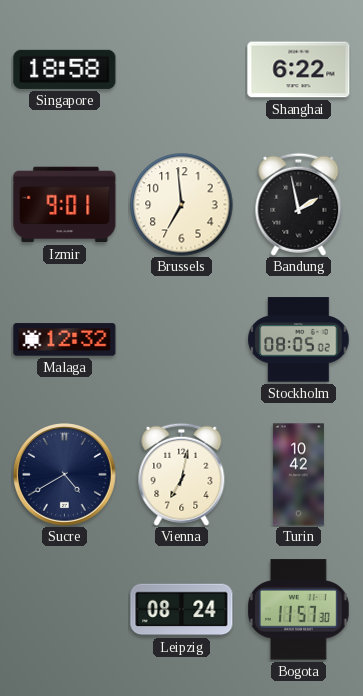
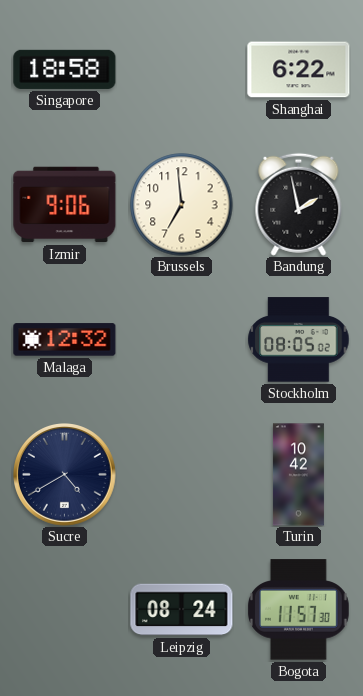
Izmir: 9:01 -> 9:06
Vienna: 7:02 -> none
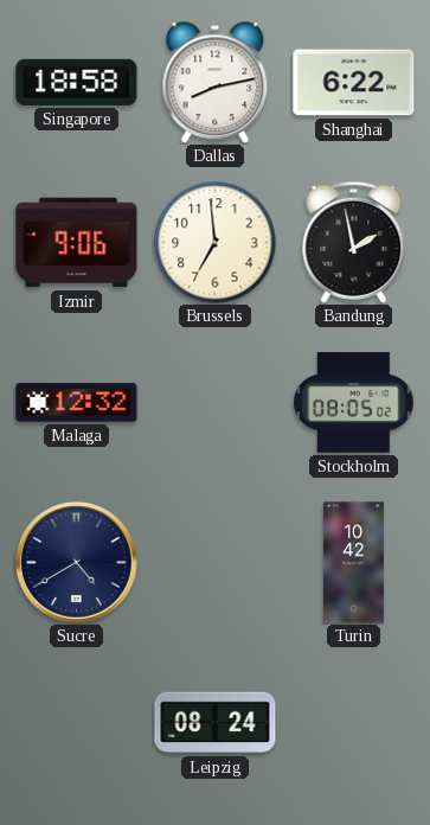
Dallas: none -> 8:13
Bogota: 11:57 -> none
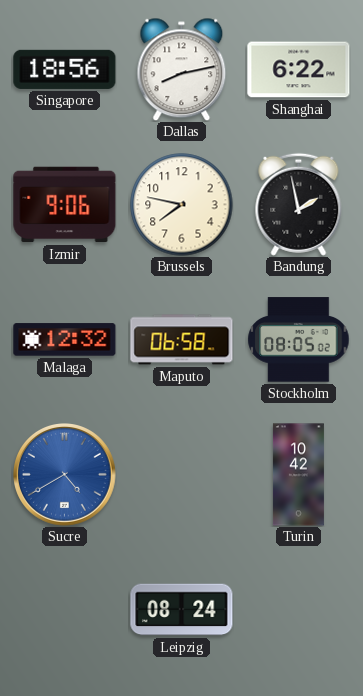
Singapore: 18:58 -> 18:56
Brussels: 6:59 -> 7:47
Maputo: none -> 06:58
Sucre dial: navy -> blue
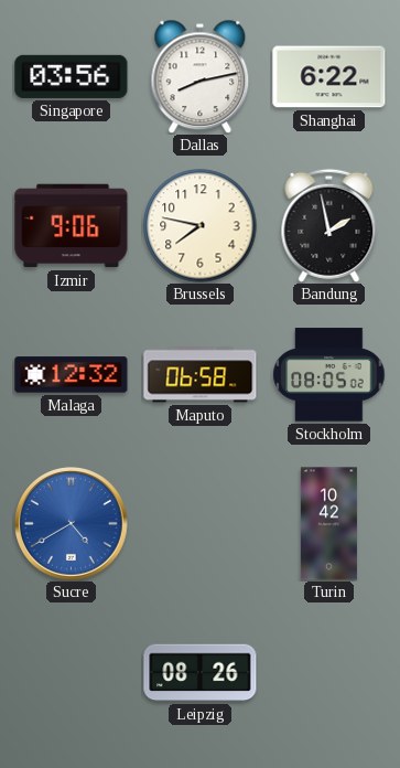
Singapore: 18:56 -> 03:56
Leipzig: 08:24 -> 08:26
